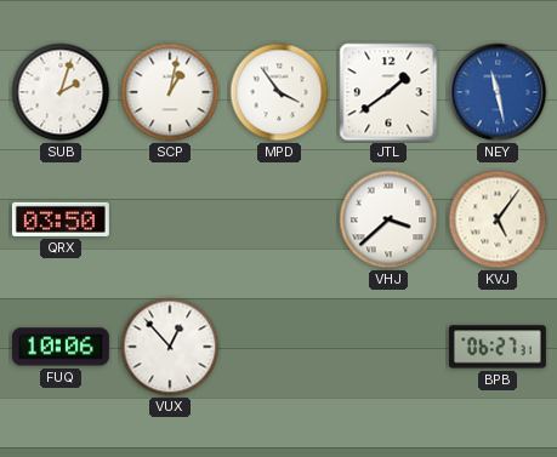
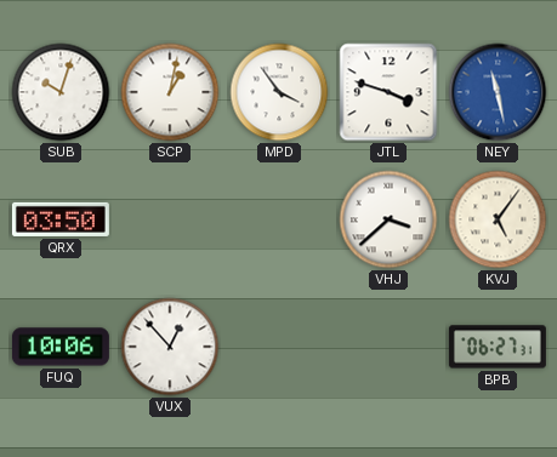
SUB: 2:03 -> 10:03
JTL: 1:39 -> 3:48
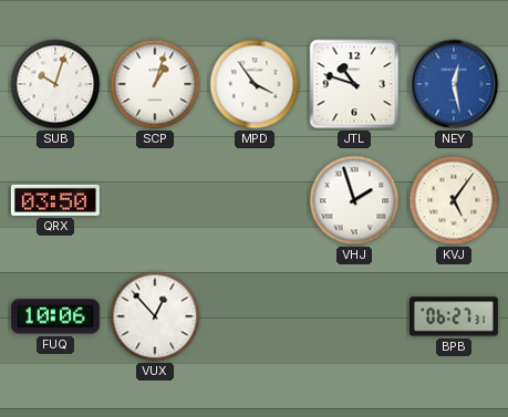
SCP: 1:02 -> 1:03
JTL: 3:48 -> 10:48
NEY: 11:28 -> 12:28
VHJ: 3:38 -> 1:57
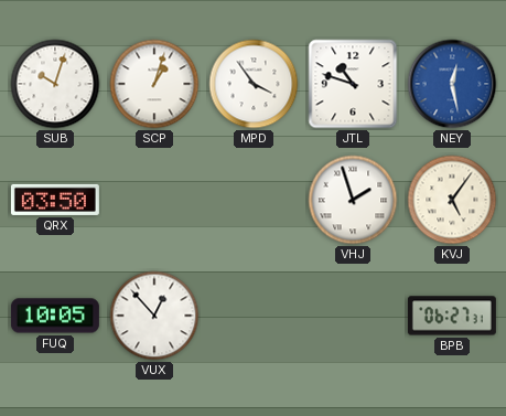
FUQ: 10:06 -> 10:05
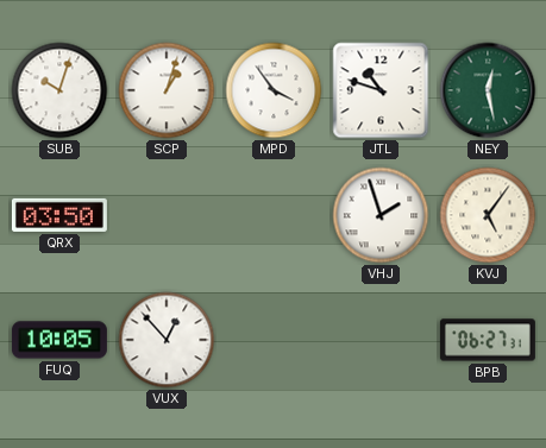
NEY dial: blue -> green
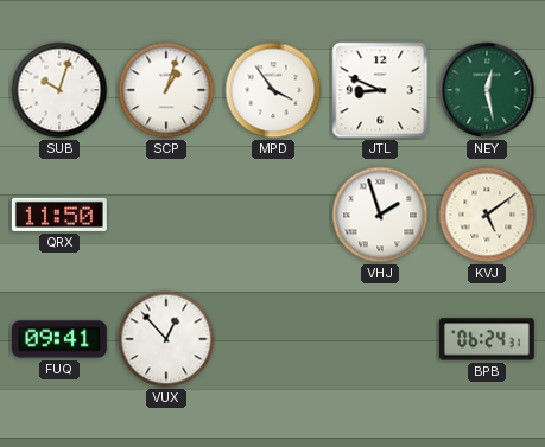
JTL: 10:48 -> 8:49
QRX: 03:50 -> 11:50
KVJ: 5:06 -> 5:09
FUQ: 10:05 -> 09:41
BPB: 06:27 -> 06:24
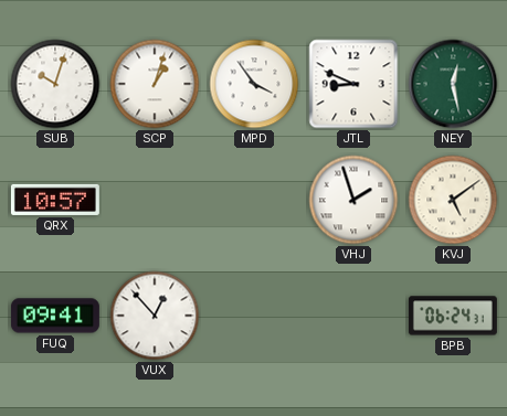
QRX: 11:50 -> 10:57
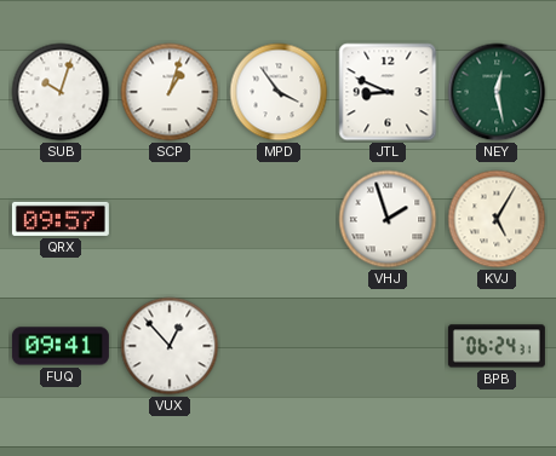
QRX: 10:57 -> 09:57
KVJ: 5:09 -> 5:05
